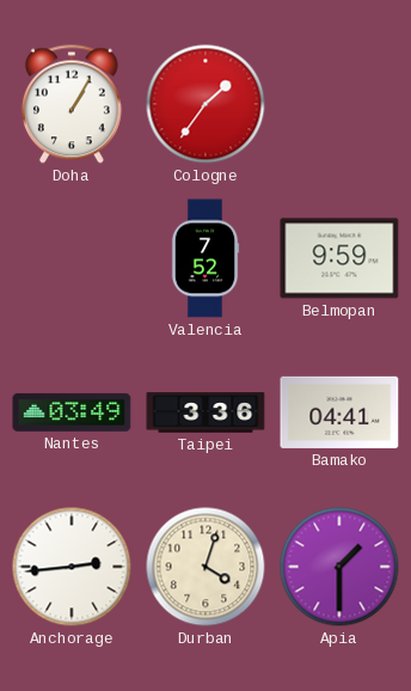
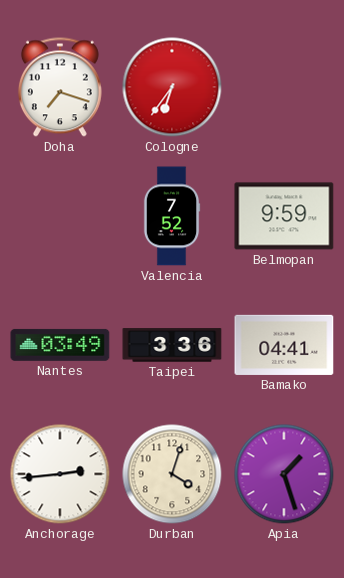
Doha: 1:05 -> 7:18
Cologne: 1:36 -> 6:36
Apia: 1:30 -> 1:27
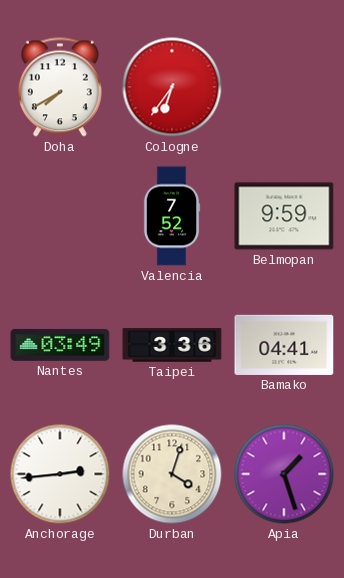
Doha: 7:18 -> 7:40
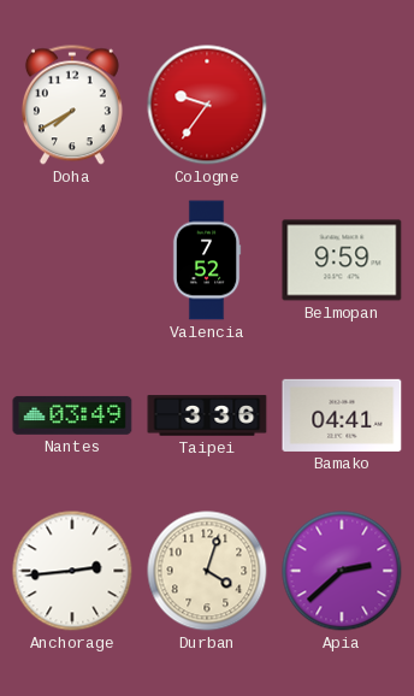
Cologne: 6:36 -> 9:36
Apia: 1:27 -> 2:38
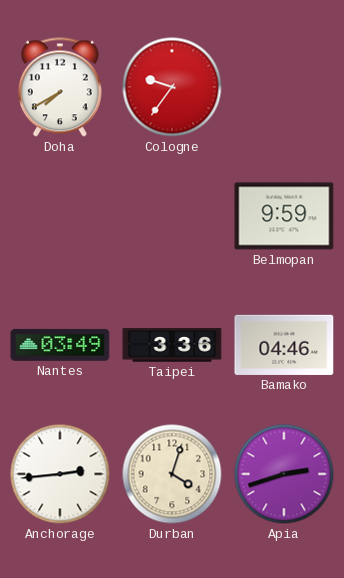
Valencia: 7:52 -> none
Bamako: 04:41 -> 04:46
Apia: 2:38 -> 2:42
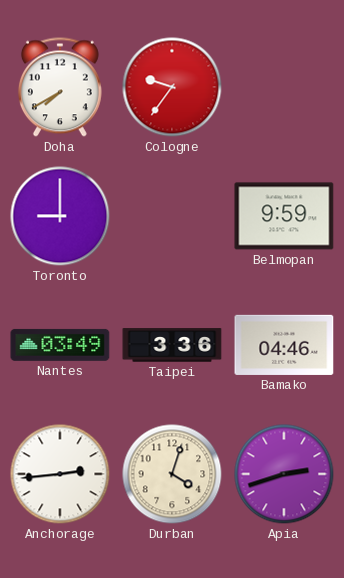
Toronto: none -> 9:00
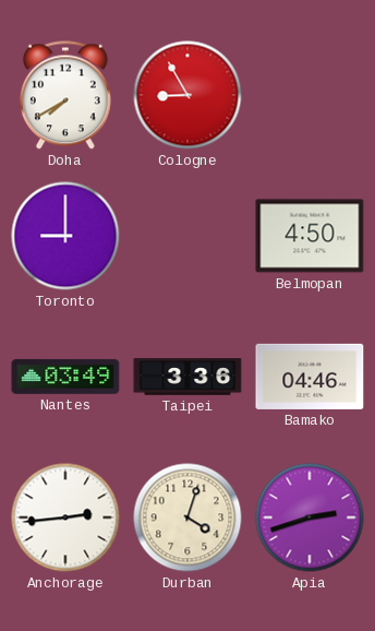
Cologne: 9:36 -> 8:55
Belmopan: 9:59 -> 4:50
